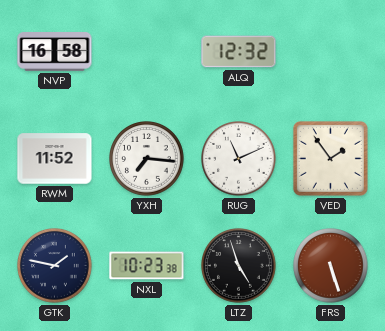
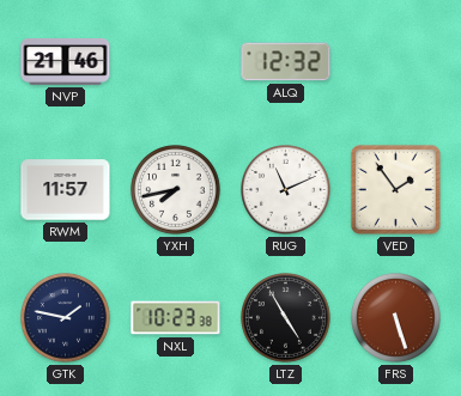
NVP: 16:58 -> 21:46
RWM: 11:52 -> 11:57
YXH: 7:16 -> 7:43
LTZ: 4:57 -> 4:55
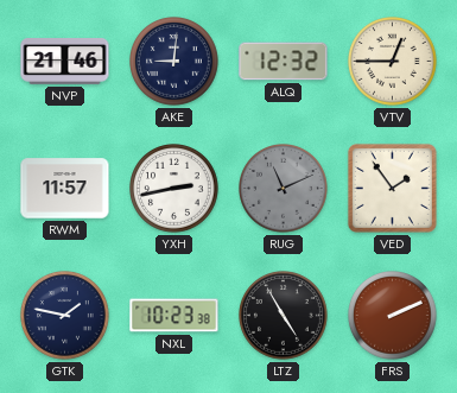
AKE: none -> 9:01
VTV: none -> 12:45
YXH: 7:43 -> 2:43
RUG dial: white -> grey
FRS: 5:27 -> 2:11
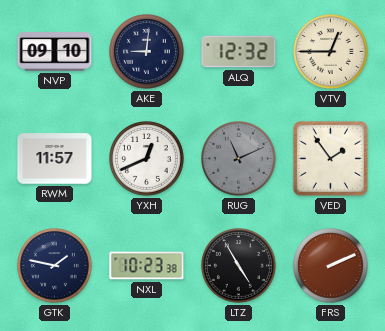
NVP: 21:46 -> 09:10
YXH: 2:43 -> 12:41
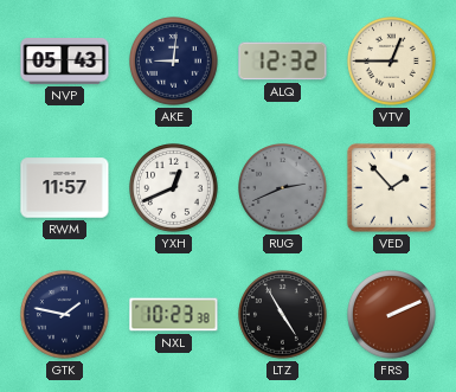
NVP: 09:10 -> 05:43
RUG: 11:11 -> 2:41
VED: 1:54 -> 1:53
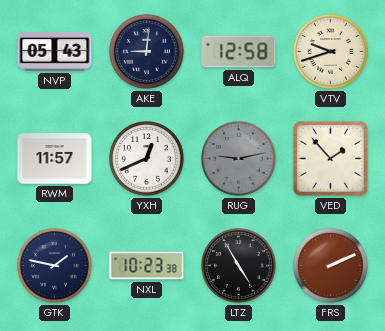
ALQ: 12:32 -> 12:58
VTV: 12:45 -> 9:42
RUG: 2:41 -> 9:13
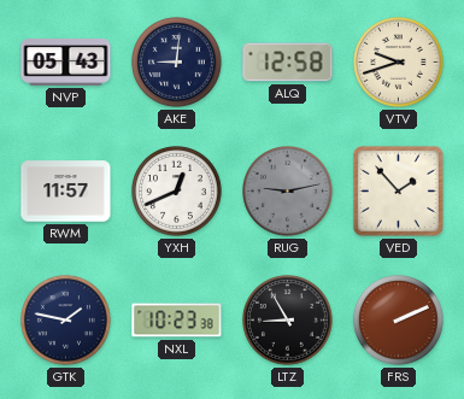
LTZ: 4:55 -> 8:55
